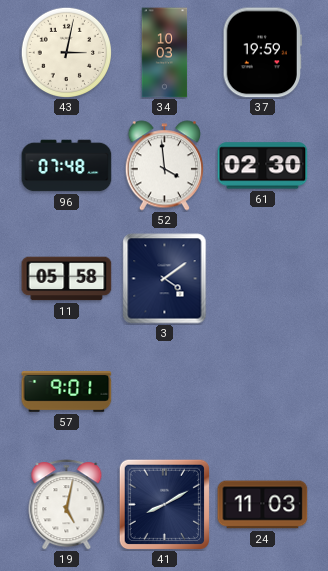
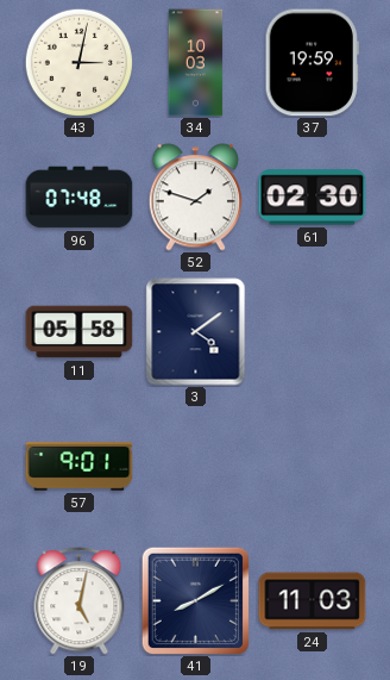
52: 3:59 -> 1:48
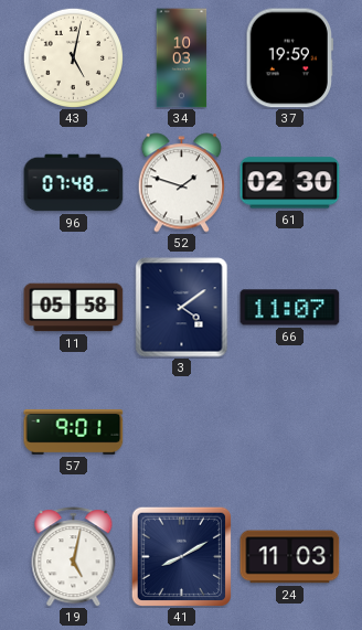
43: 3:02 -> 5:02
66: none -> 11:07
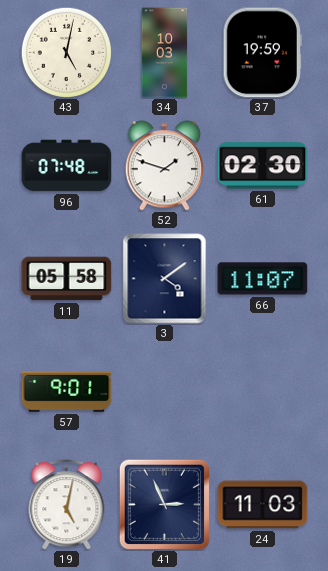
41: 8:10 -> 2:56
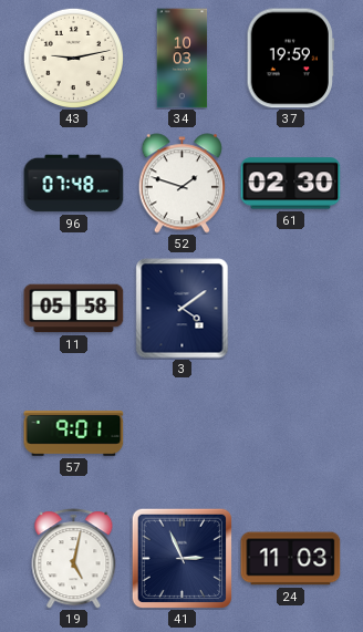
43: 5:02 -> 9:13
66: 11:07 -> none
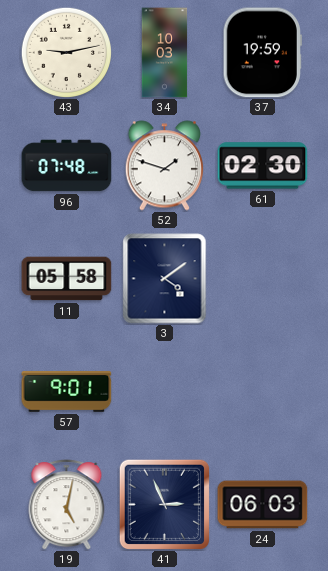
24: 11:03 -> 06:03
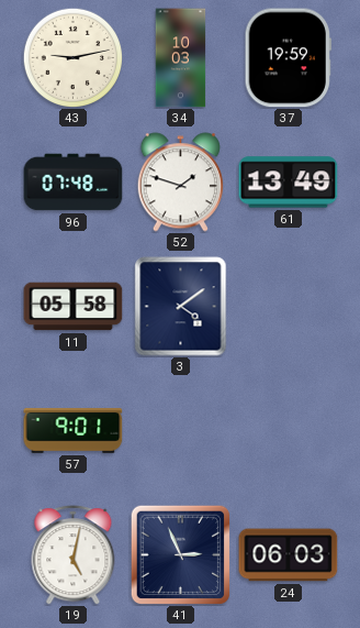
61: 02:30 -> 13:49
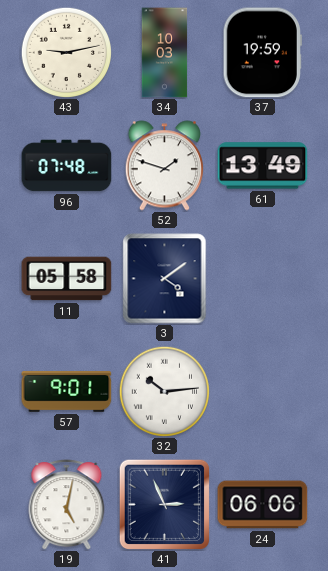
32: none -> 10:14
24: 06:03 -> 06:06
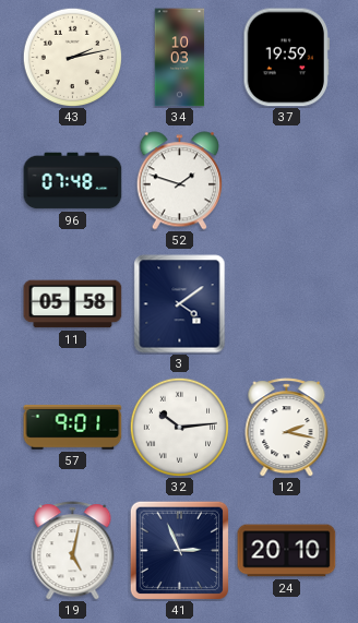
43: 9:13 -> 2:13
61: 13:49 -> none
12: none -> 2:17
24: 06:06 -> 20:10
